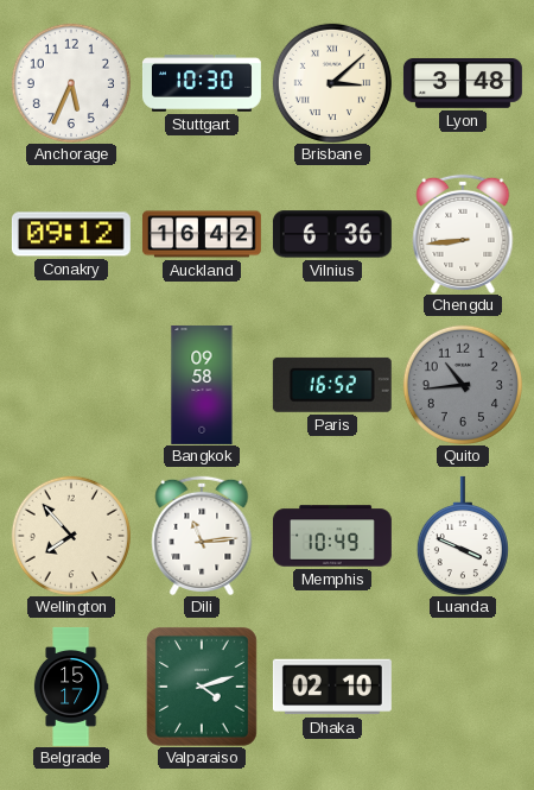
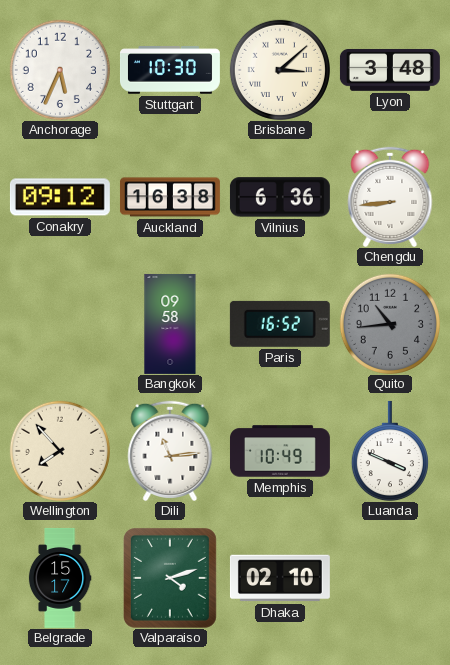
Auckland: 16:42 -> 16:38
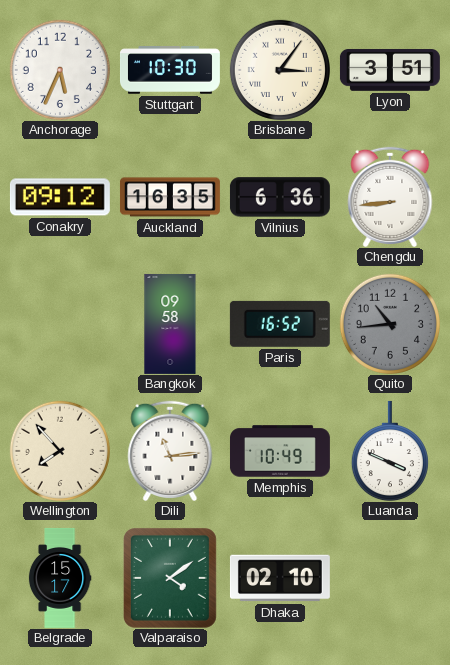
Brisbane: 3:08 -> 3:06
Lyon: 3:48 -> 3:51
Auckland: 16:38 -> 16:35
Valparaiso: 4:12 -> 4:09
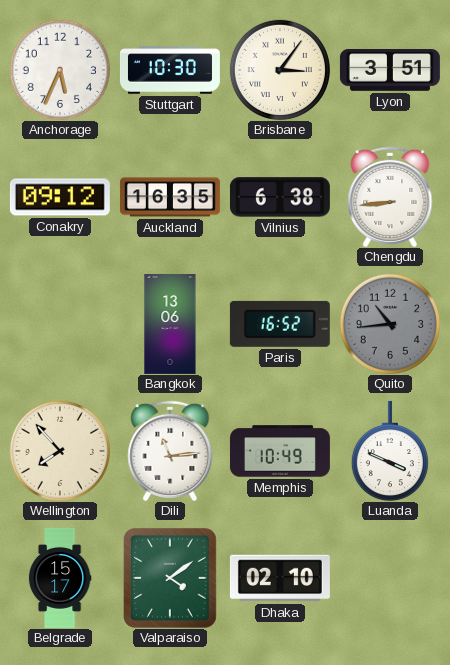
Vilnius: 6:36 -> 6:38
Bangkok: 09:58 -> 13:06
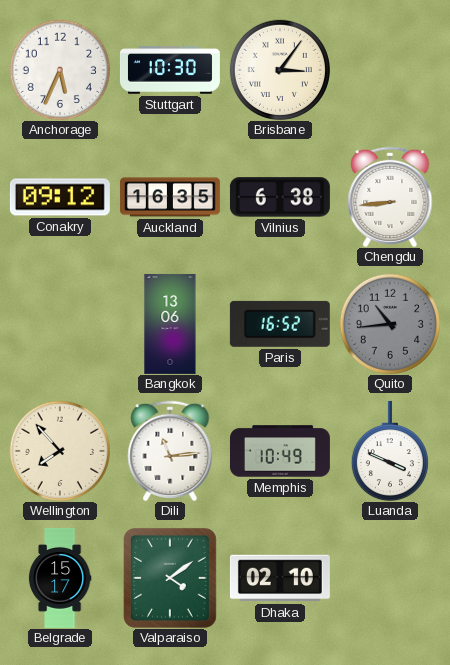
Lyon: 3:51 -> none
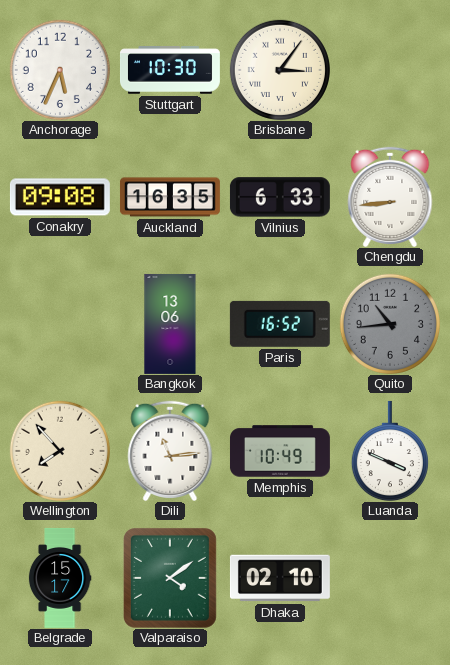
Conakry: 09:12 -> 09:08
Vilnius: 6:38 -> 6:33
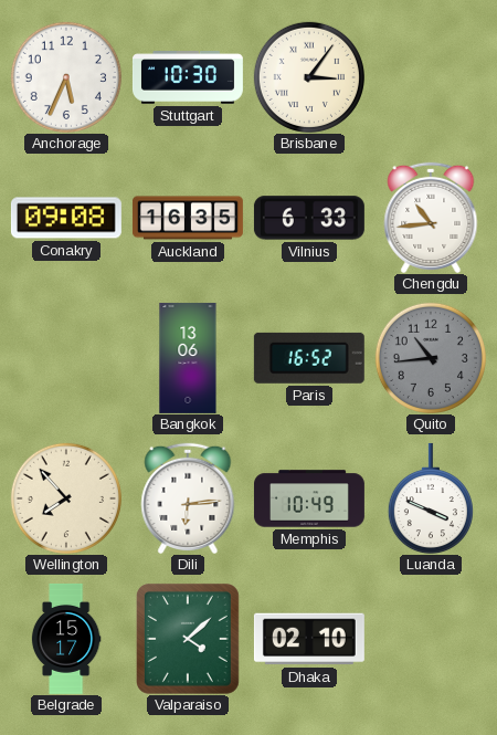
Chengdu: 8:44 -> 10:44
Dili: 11:14 -> 6:14
Valparaiso: 4:09 -> 4:08
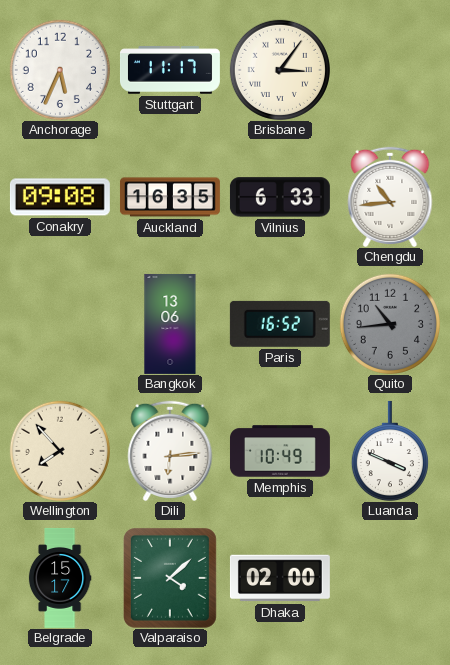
Stuttgart: 10:30 -> 11:17
Dhaka: 02:10 -> 02:00
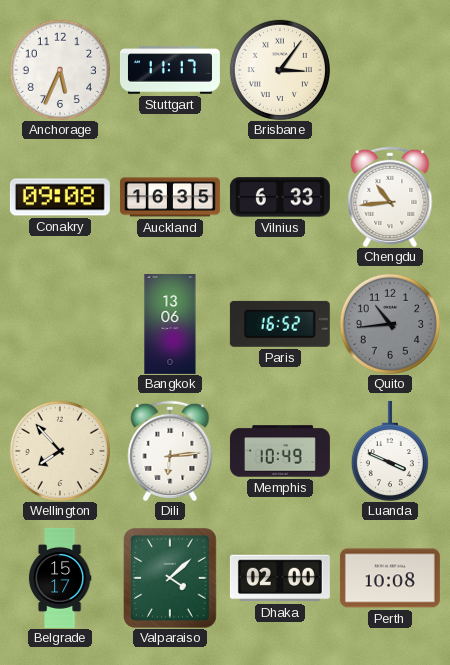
Perth: none -> 10:08
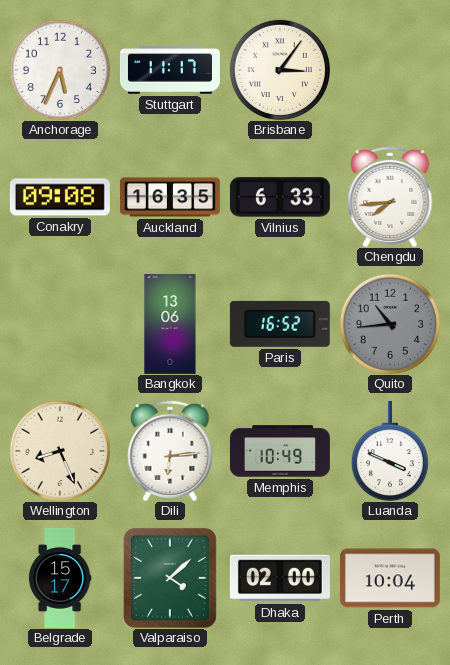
Chengdu: 10:44 -> 7:44
Wellington: 7:53 -> 8:26
Perth: 10:08 -> 10:04
